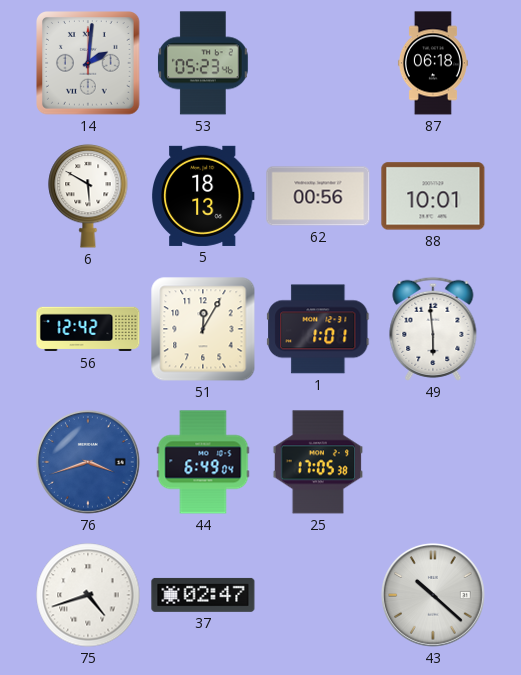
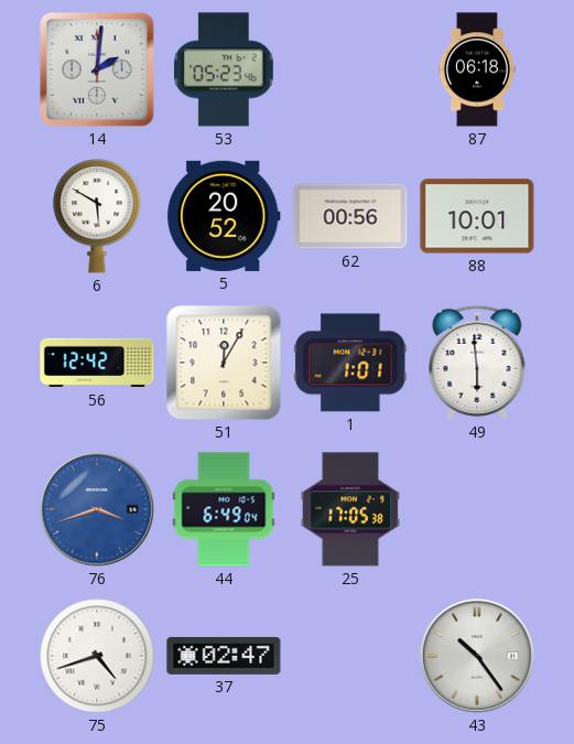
5: 18:13 -> 20:52
43: 10:22 -> 10:24
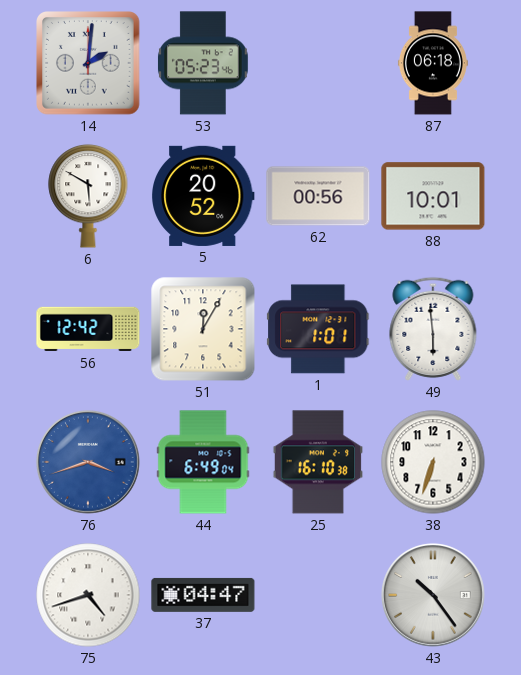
25: 17:05 -> 16:10
38: none -> 6:33
37: 02:47 -> 04:47
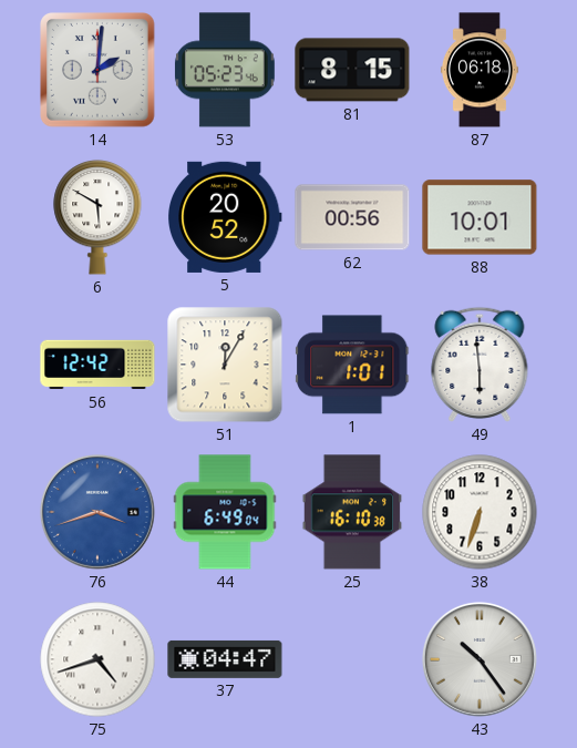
81: none -> 8:15
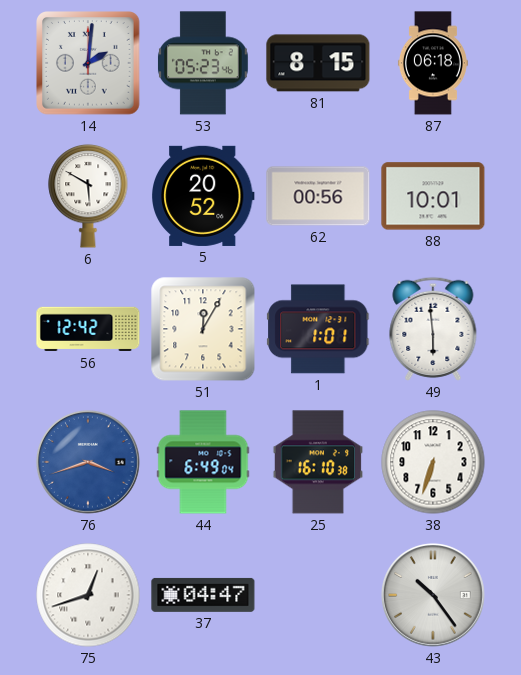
75: 4:42 -> 12:42
